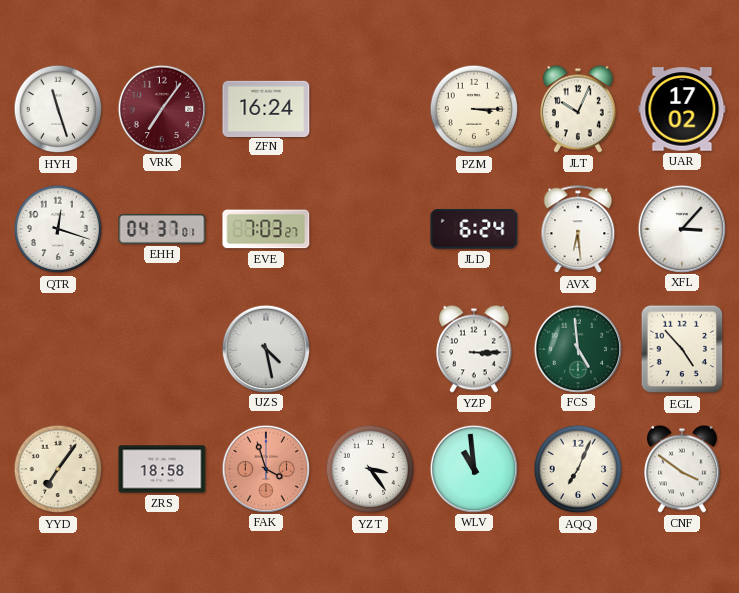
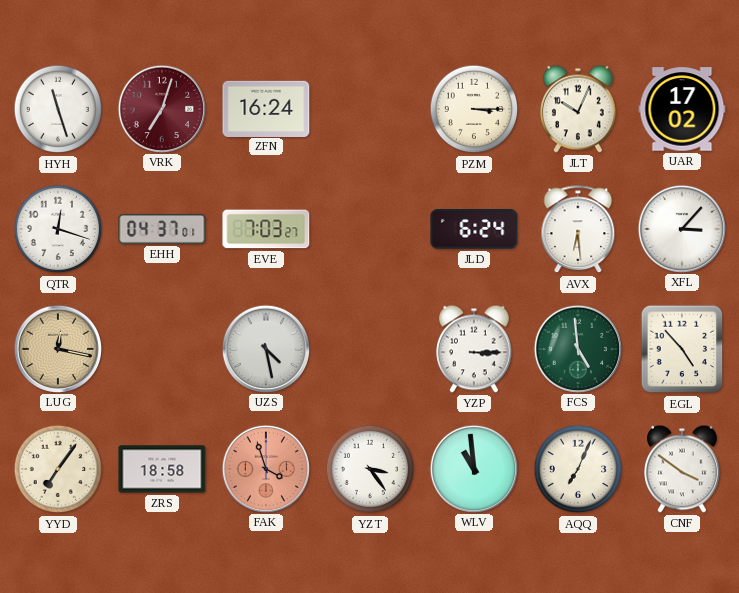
VRK: 7:06 -> 7:03
LUG: none -> 12:17
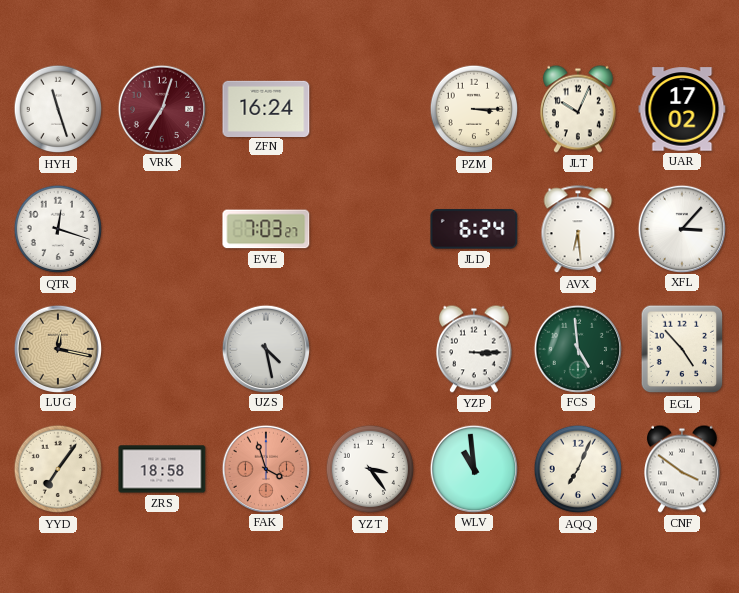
EHH: 04:37 -> none
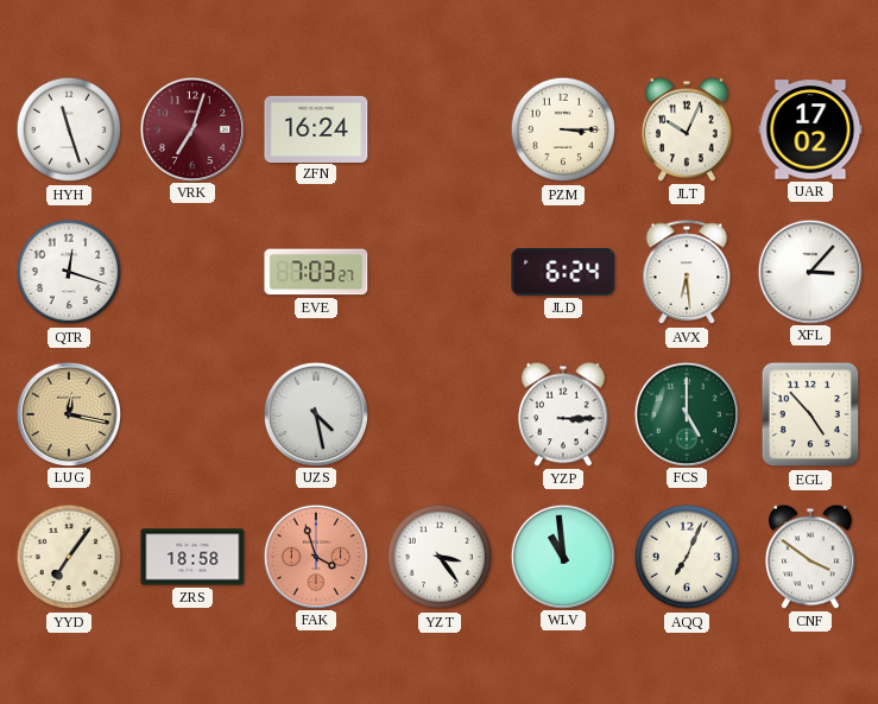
FCS: 4:59 -> 5:00
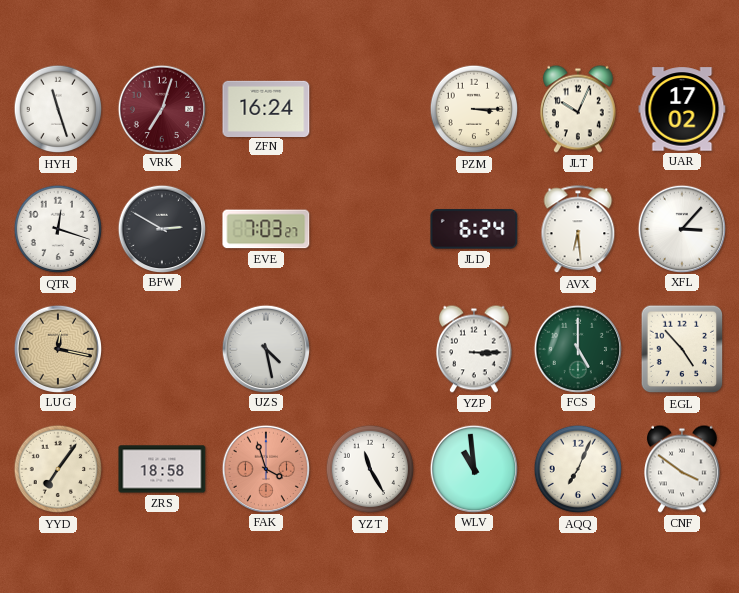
BFW: none -> 2:50
YZT: 3:24 -> 11:25
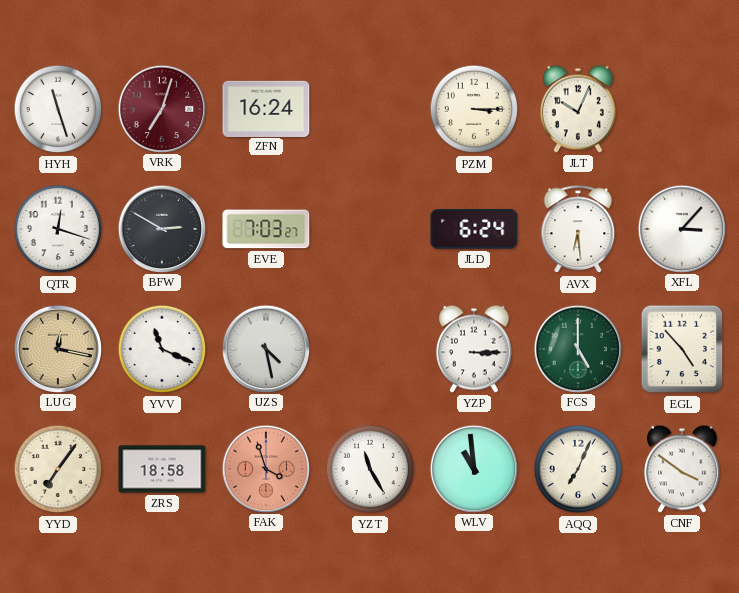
UAR: 17:02 -> none
YVV: none -> 11:19
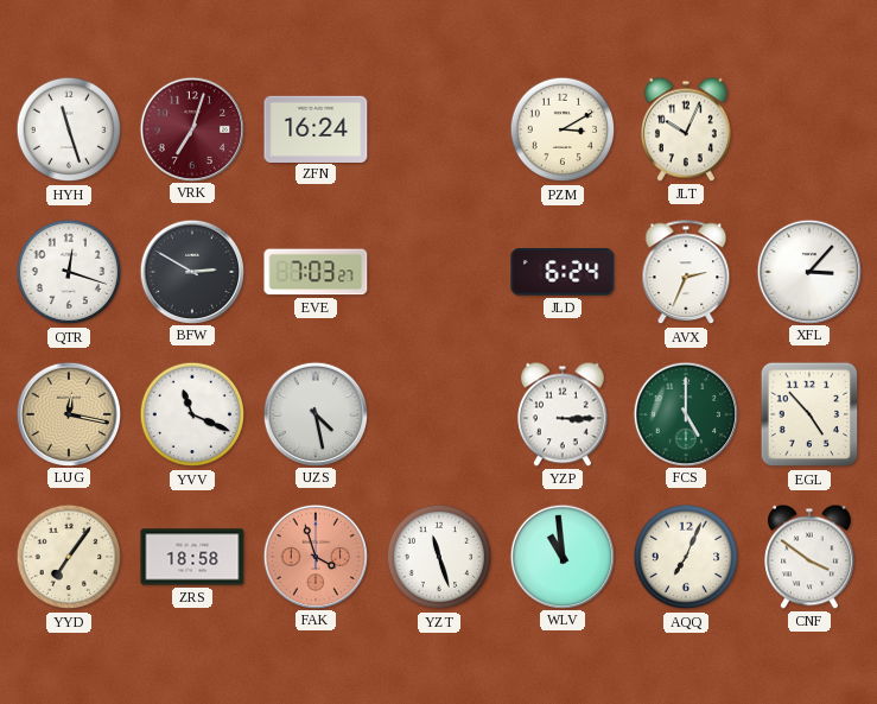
PZM: 3:15 -> 3:10
AVX: 6:29 -> 2:34
YZT: 11:25 -> 11:27
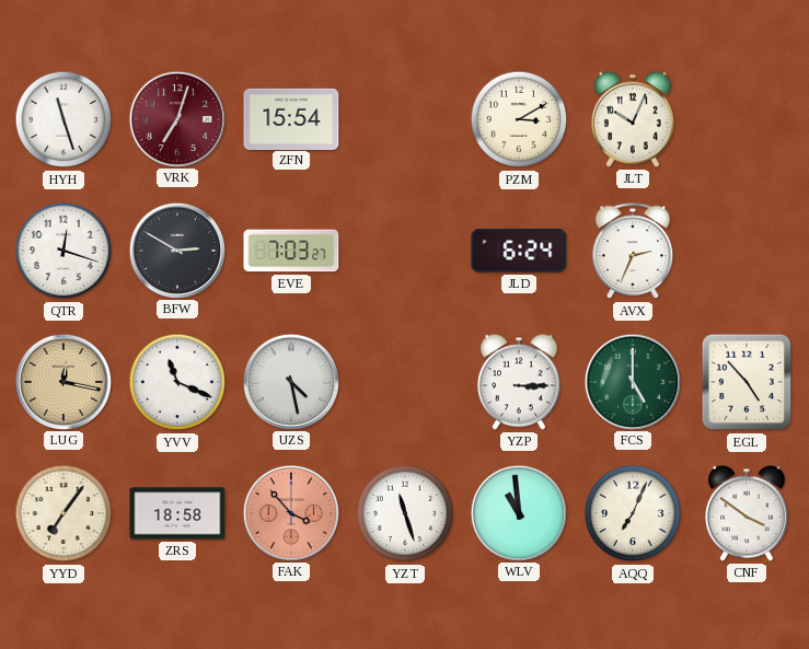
ZFN: 16:24 -> 15:54
XFL: 3:07 -> none
FAK: 3:57 -> 3:53
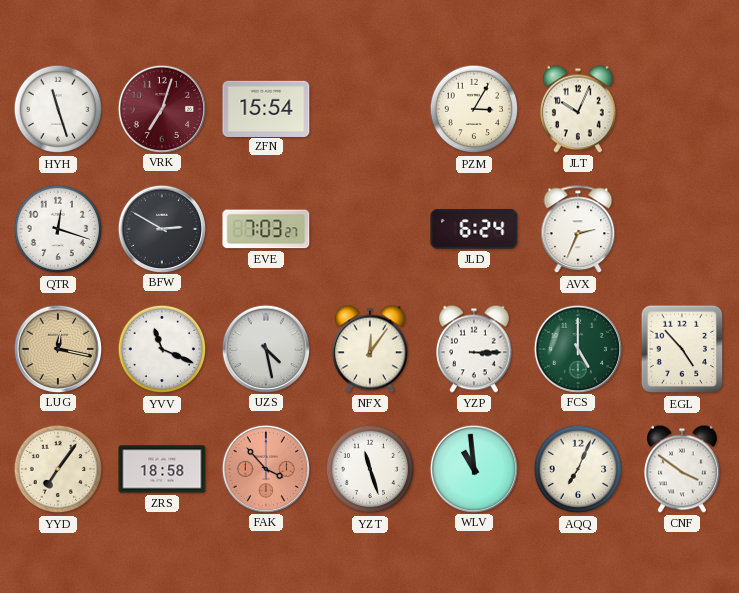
PZM: 3:10 -> 3:05
NFX: none -> 12:06
